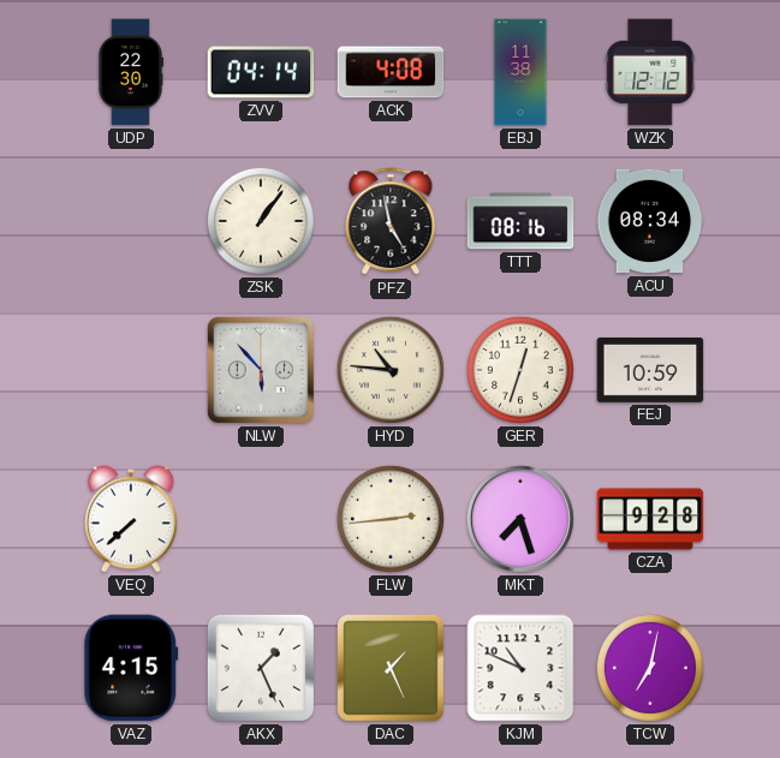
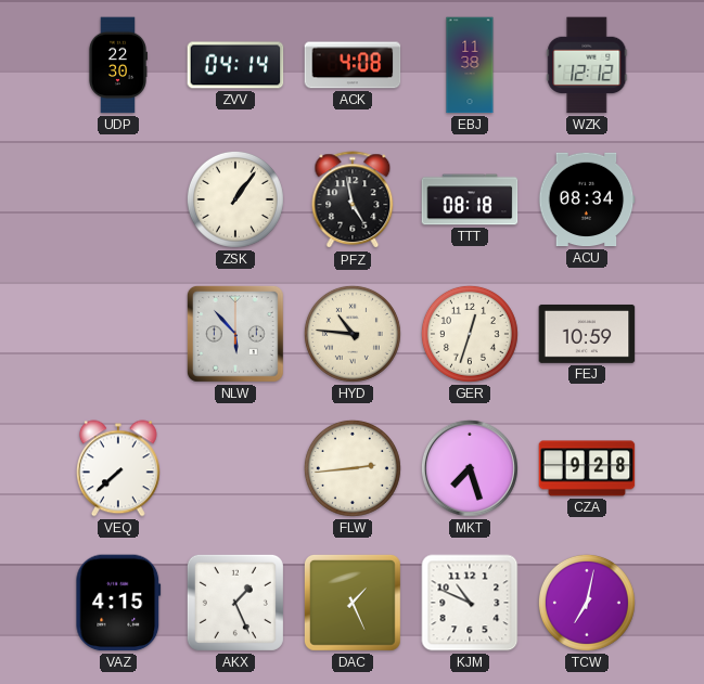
TTT: 08:16 -> 08:18
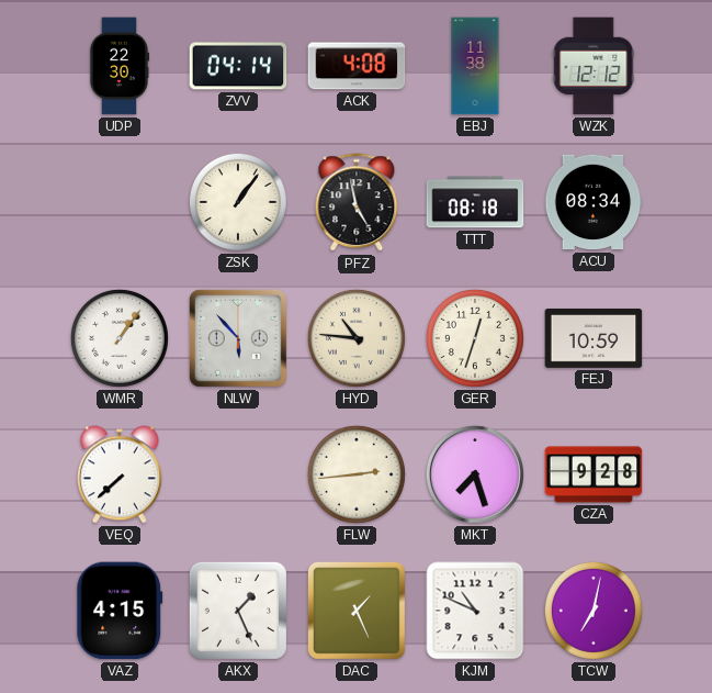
WMR: none -> 1:06
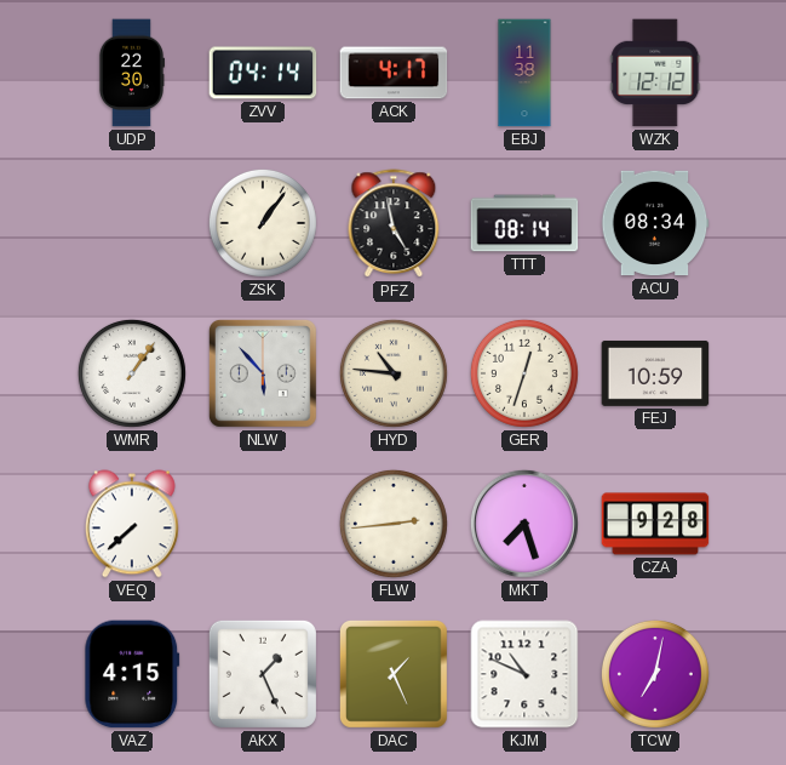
ACK: 4:08 -> 4:17
TTT: 08:18 -> 08:14
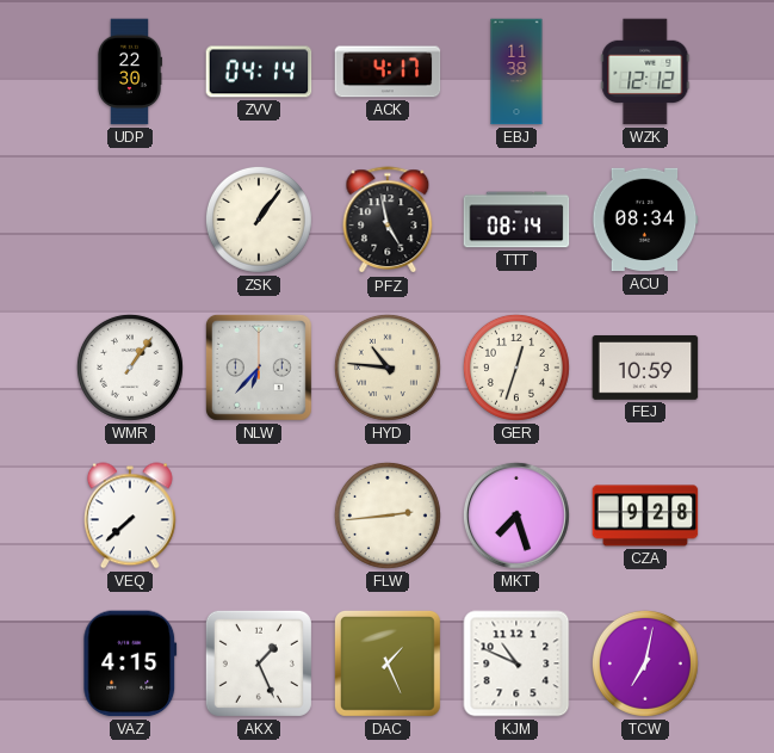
NLW: 5:53 -> 6:37
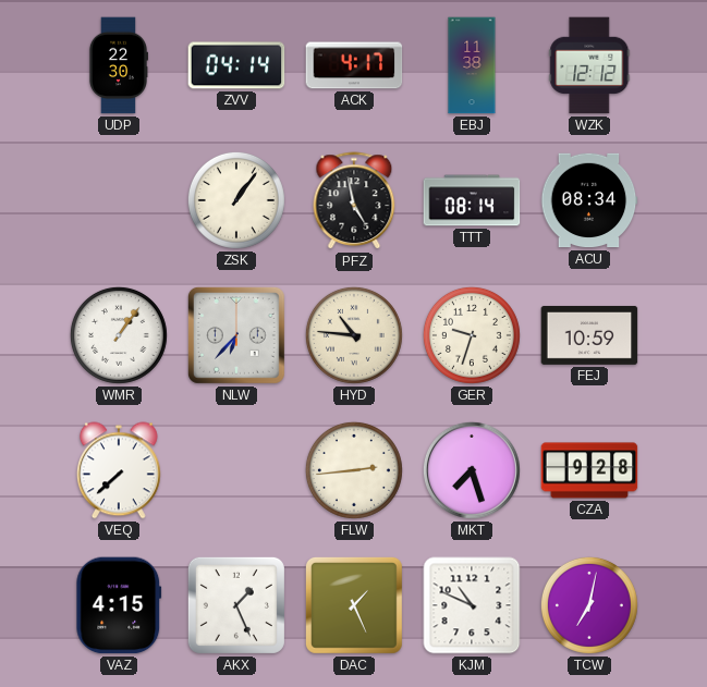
GER: 12:33 -> 9:33
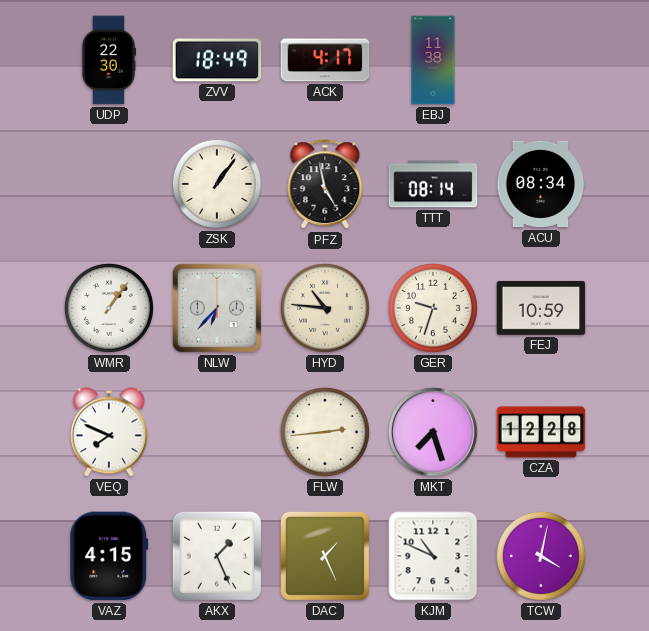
ZVV: 04:14 -> 18:49
WZK: 12:12 -> none
VEQ: 7:38 -> 7:49
CZA: 9:28 -> 12:28
TCW: 7:02 -> 4:02
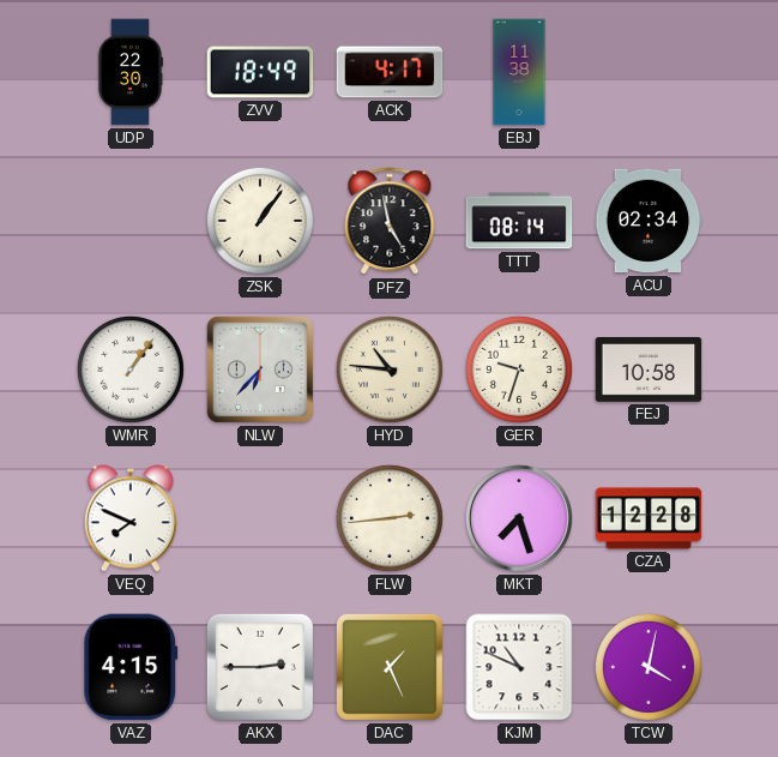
ACU: 08:34 -> 02:34
FEJ: 10:59 -> 10:58
AKX: 1:26 -> 2:45
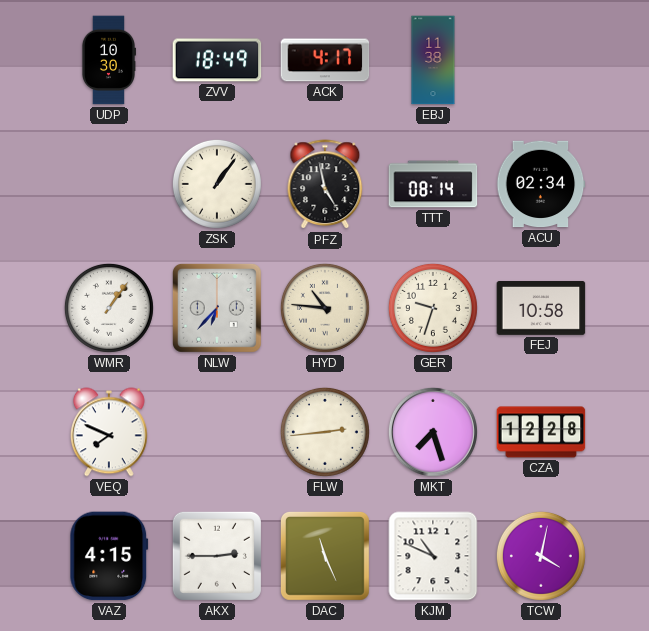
UDP: 22:30 -> 10:30
DAC: 1:26 -> 11:26
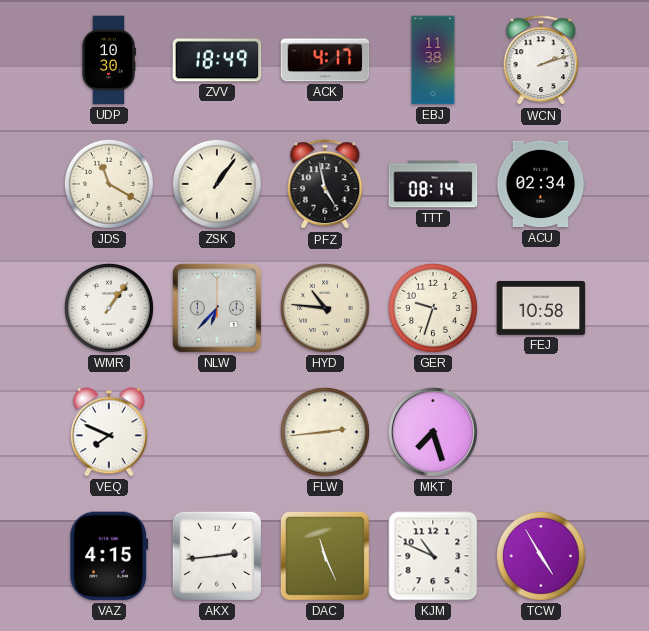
WCN: none -> 2:12
JDS: none -> 11:20
CZA: 12:28 -> none
AKX: 2:45 -> 2:44
TCW: 4:02 -> 4:55
